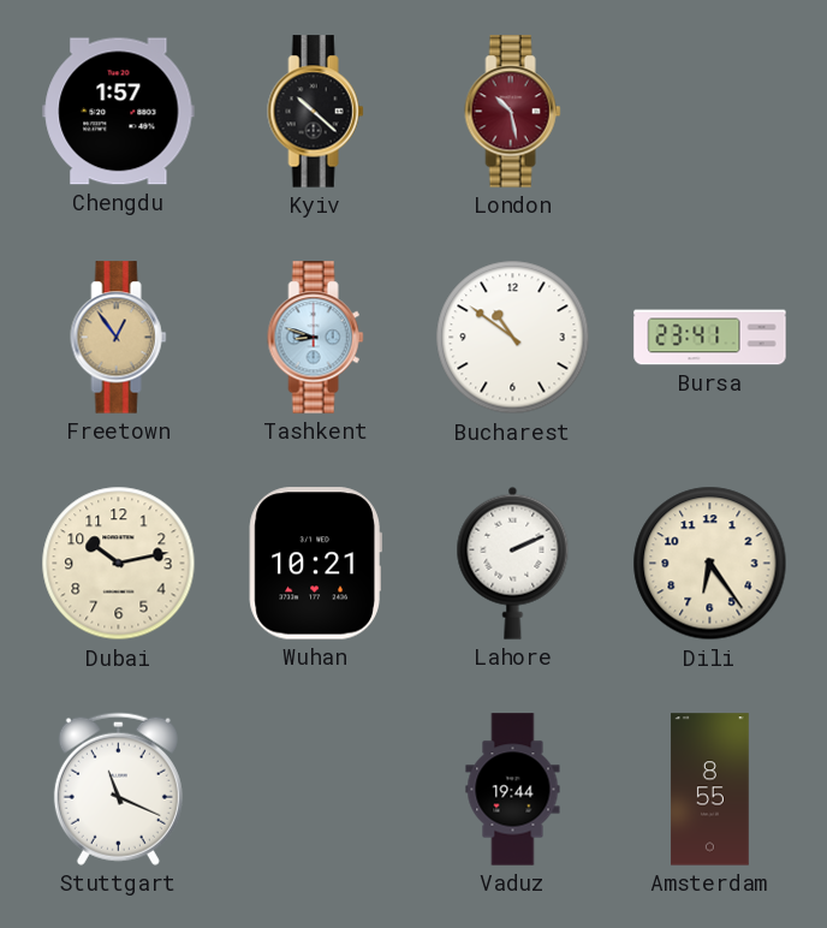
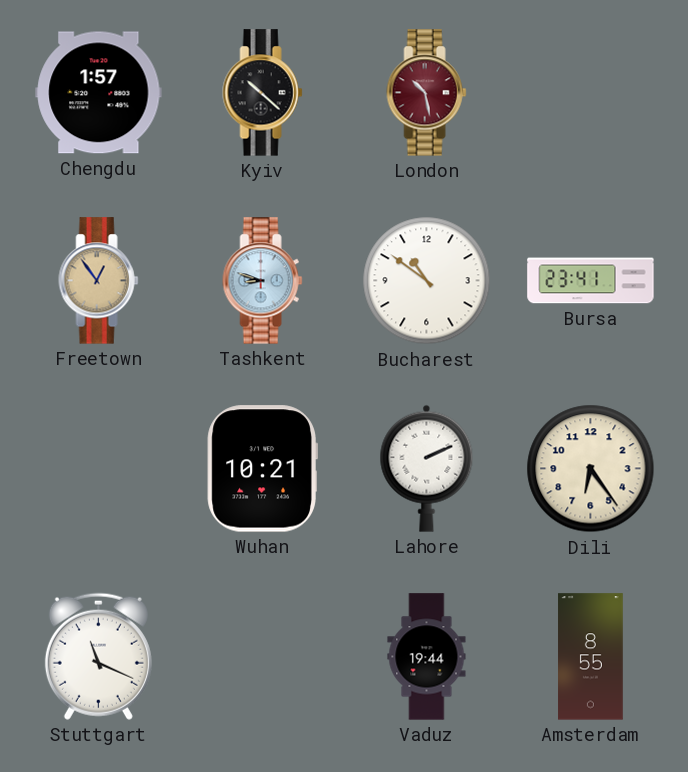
Dubai: 10:13 -> none
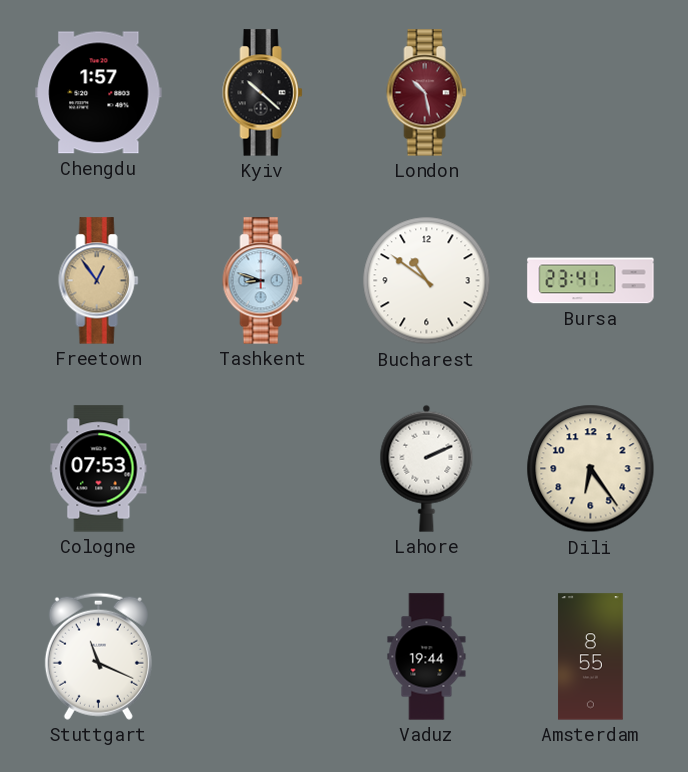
Cologne: none -> 07:53
Wuhan: 10:21 -> none
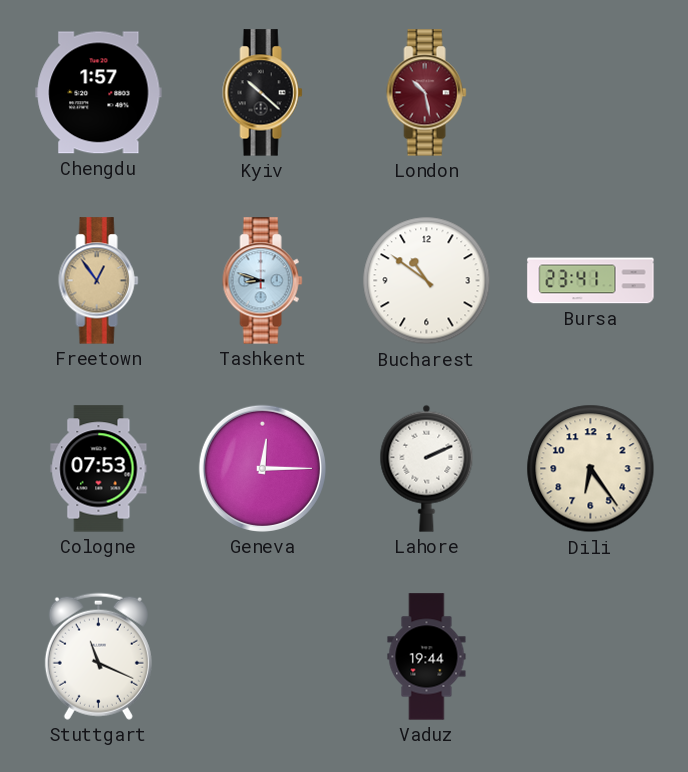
Geneva: none -> 12:15
Amsterdam: 8:55 -> none
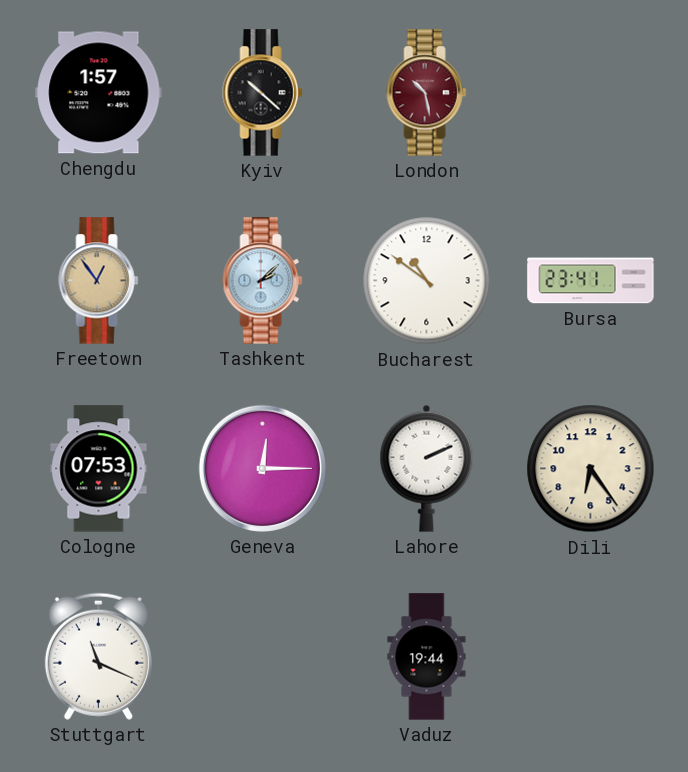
Tashkent: 8:48 -> 2:08
